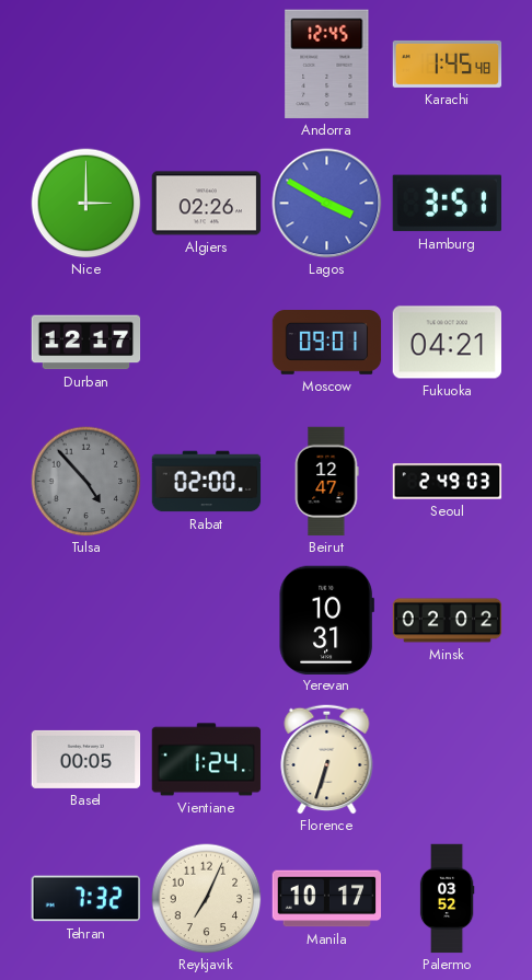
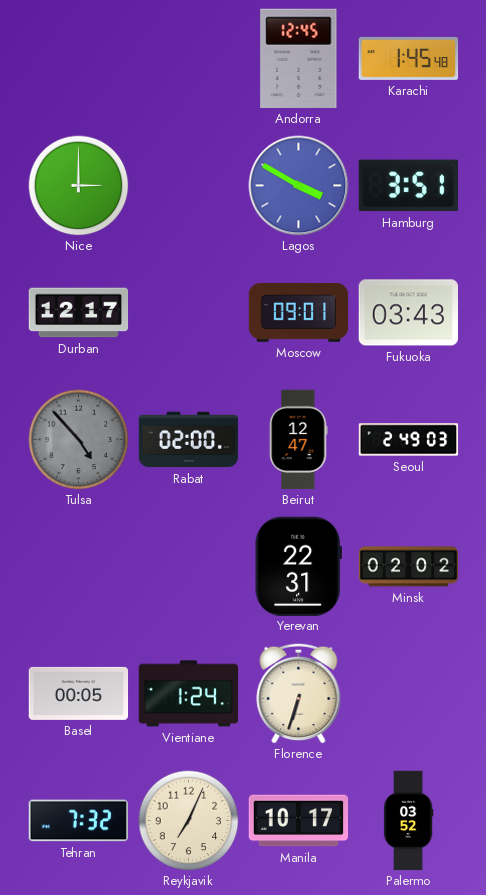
Algiers: 02:26 -> none
Fukuoka: 04:21 -> 03:43
Yerevan: 10:31 -> 22:31
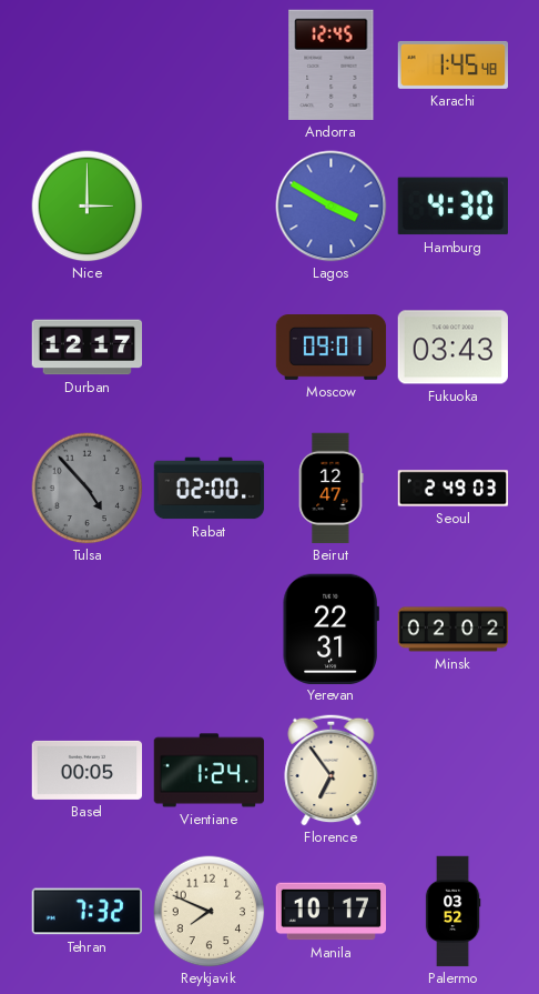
Hamburg: 3:51 -> 4:30
Florence: 6:33 -> 6:54
Reykjavik: 7:04 -> 7:49
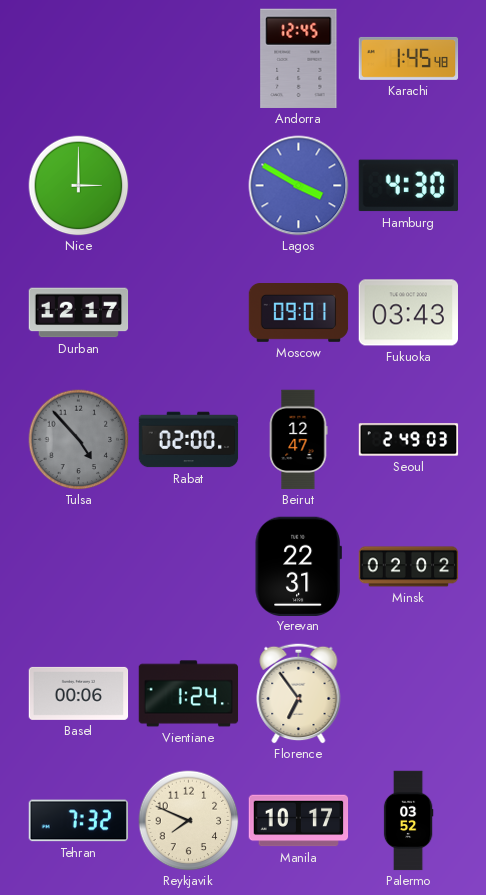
Basel: 00:05 -> 00:06
